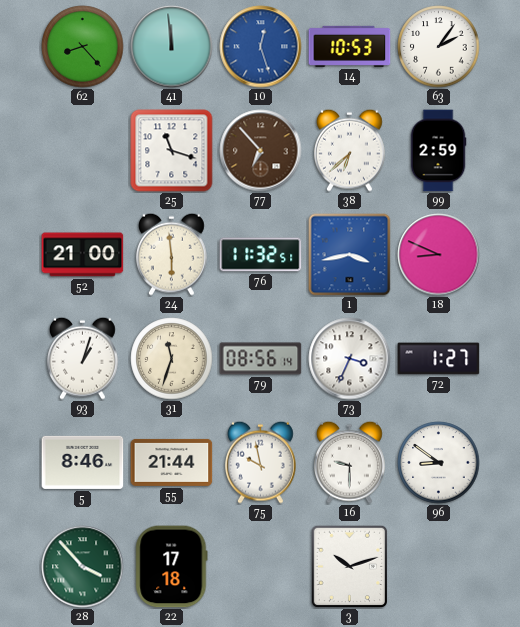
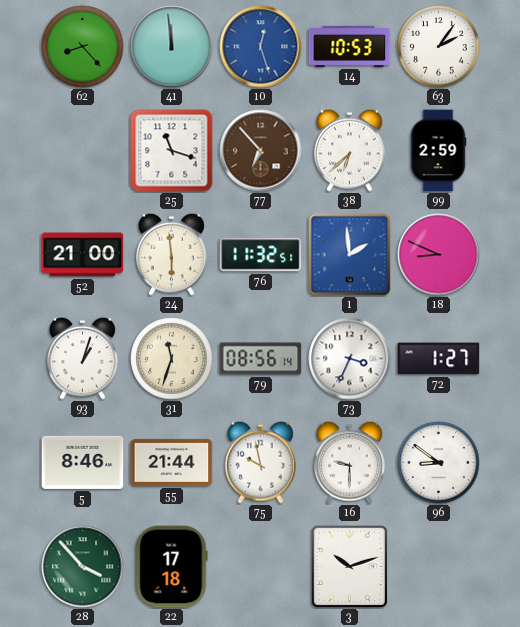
1: 3:43 -> 1:59
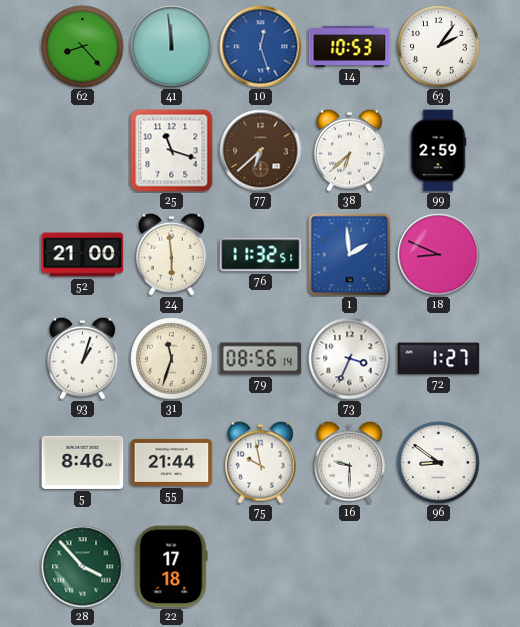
77: 6:53 -> 6:38
3: 10:12 -> none
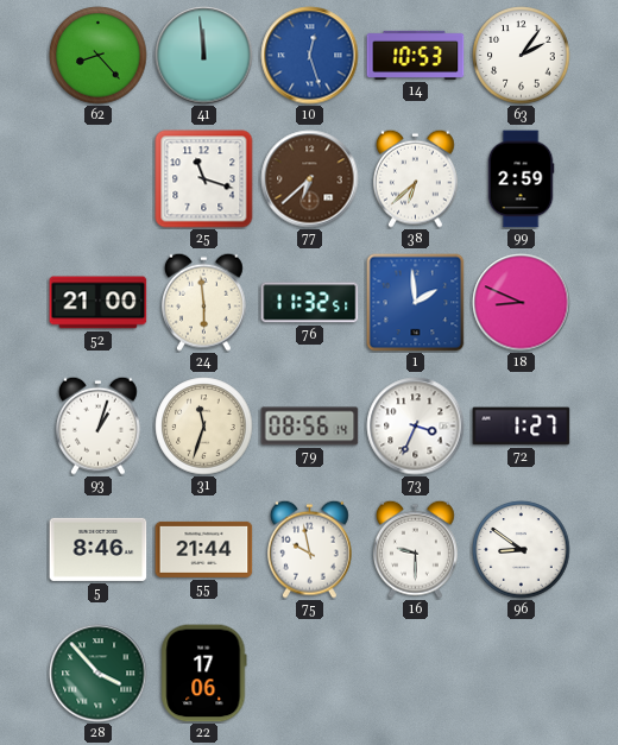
22: 17:18 -> 17:06
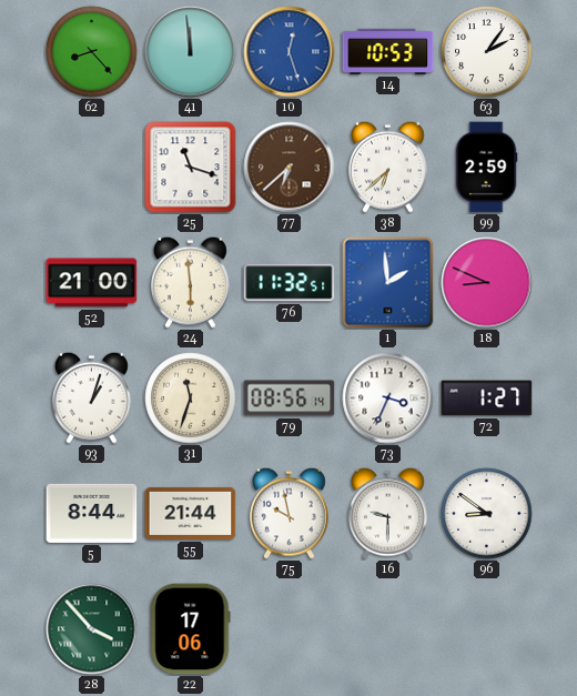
5: 8:46 -> 8:44
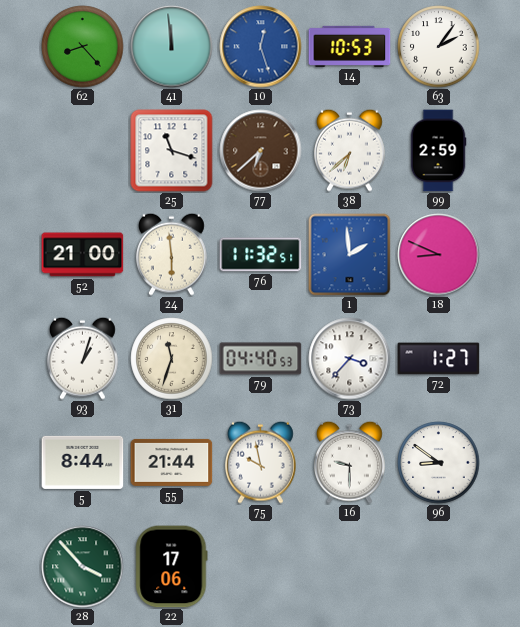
79: 08:56 -> 04:40
73: 3:34 -> 3:37
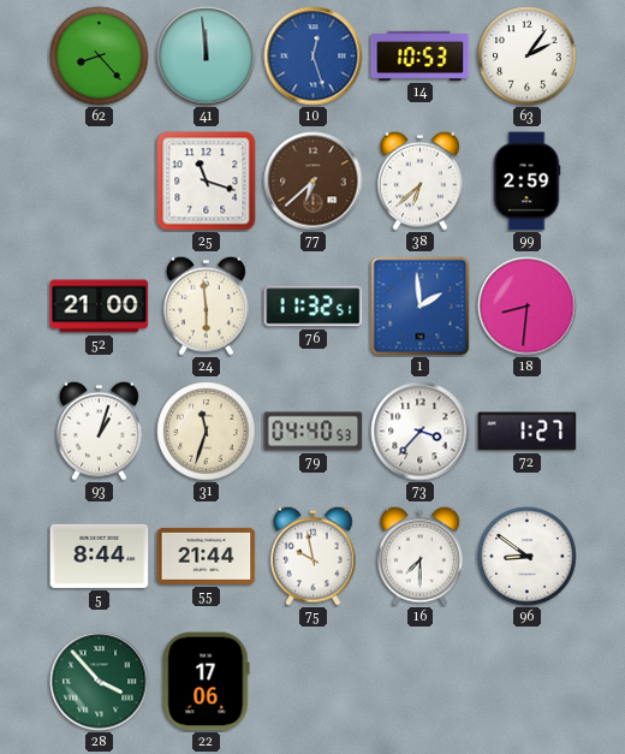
18: 8:49 -> 8:31
16: 9:30 -> 7:30
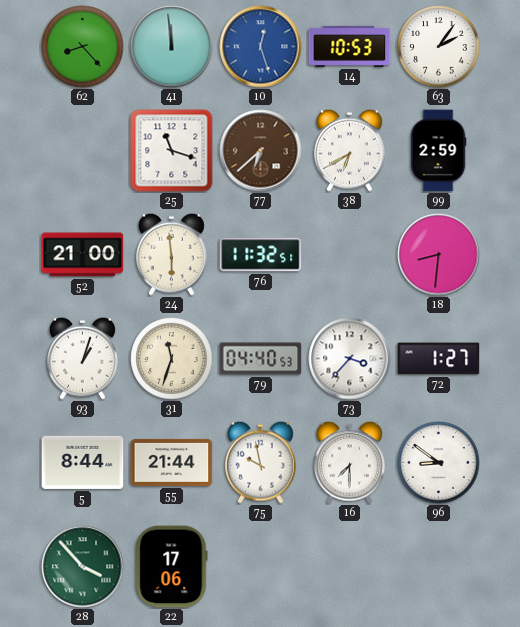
38: 6:38 -> 6:40
1: 1:59 -> none
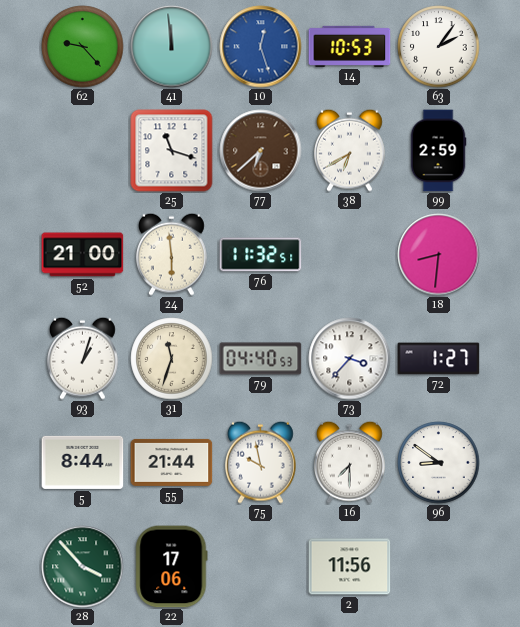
62: 8:23 -> 9:23
2: none -> 11:56
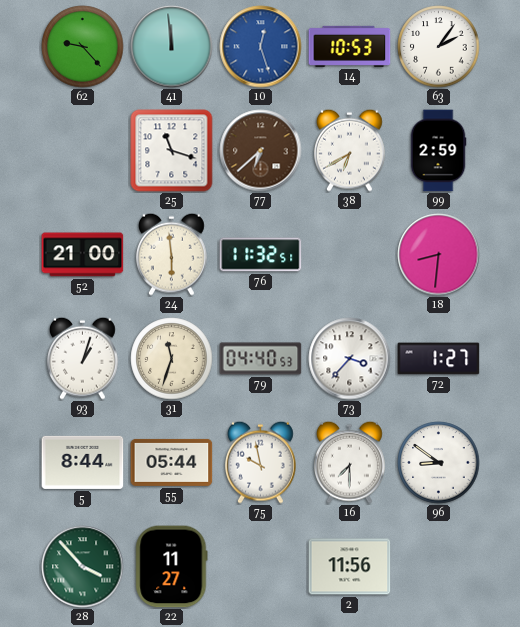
55: 21:44 -> 05:44
22: 17:06 -> 11:27
